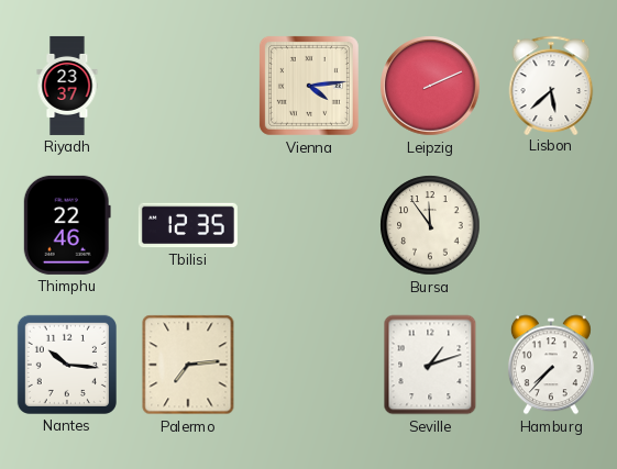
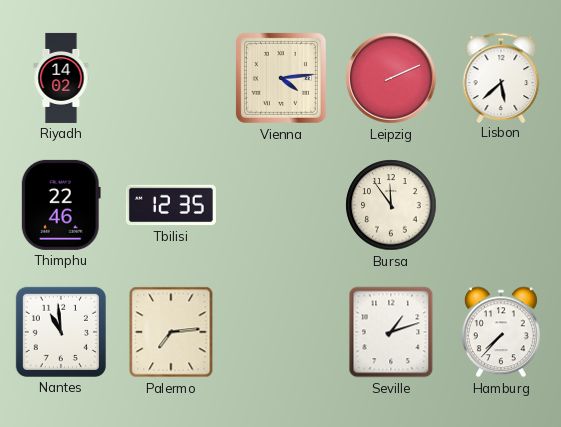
Riyadh: 23:37 -> 14:02
Nantes: 10:16 -> 10:59
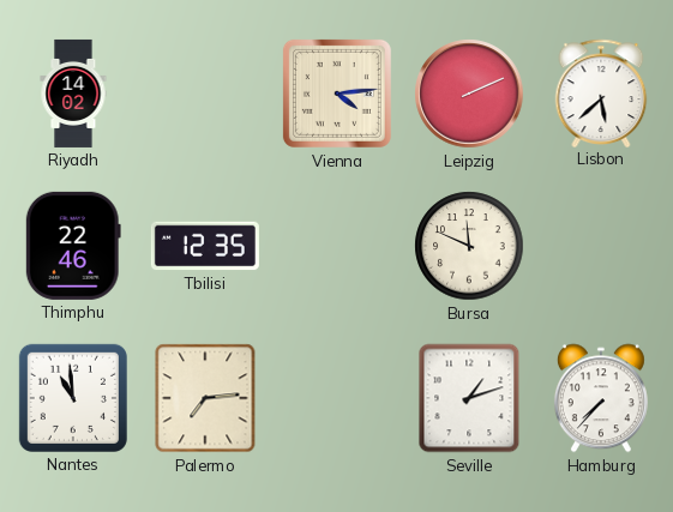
Bursa: 11:54 -> 11:49
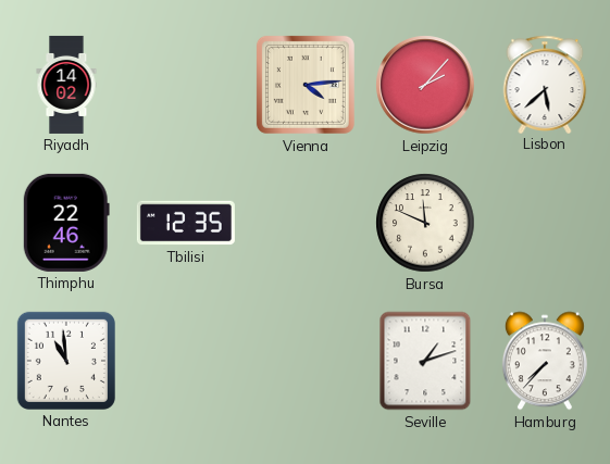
Leipzig: 2:11 -> 2:07
Palermo: 7:14 -> none
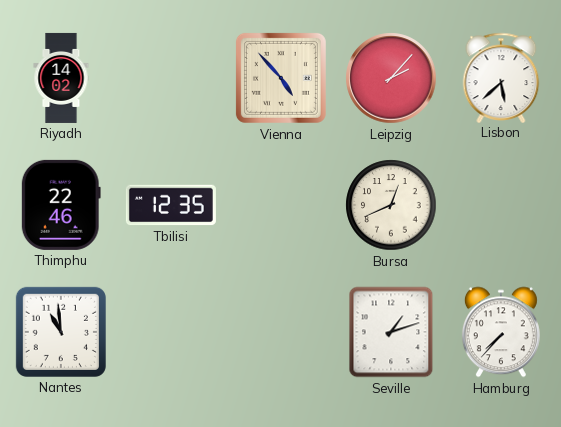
Vienna: 4:14 -> 4:53
Bursa: 11:49 -> 12:41
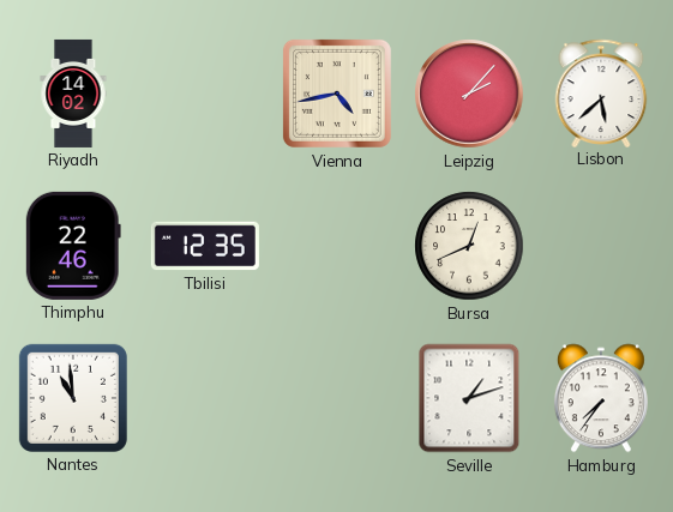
Vienna: 4:53 -> 4:43
Hamburg: 7:37 -> 7:36
